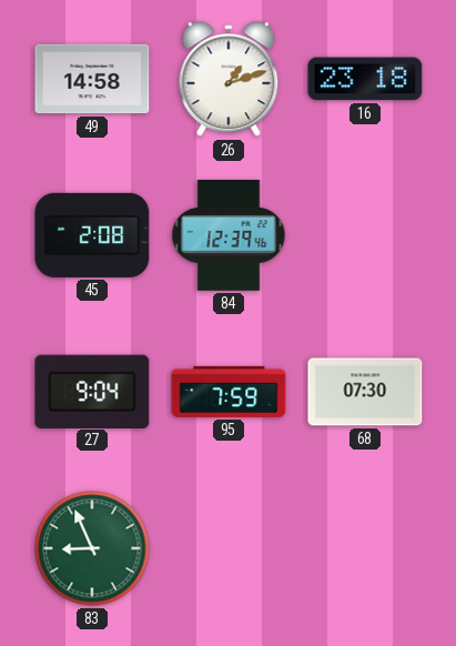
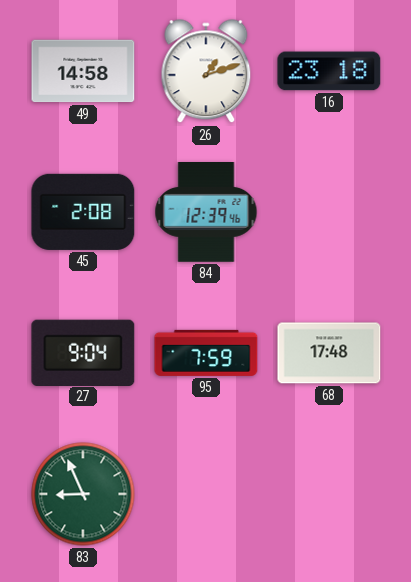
68: 07:30 -> 17:48
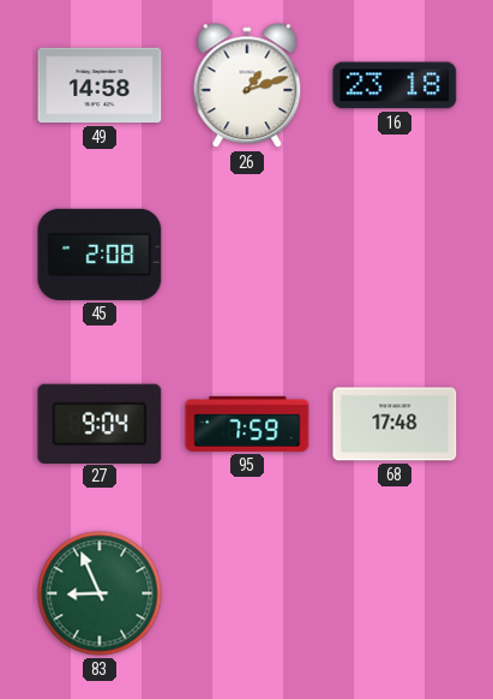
84: 12:39 -> none
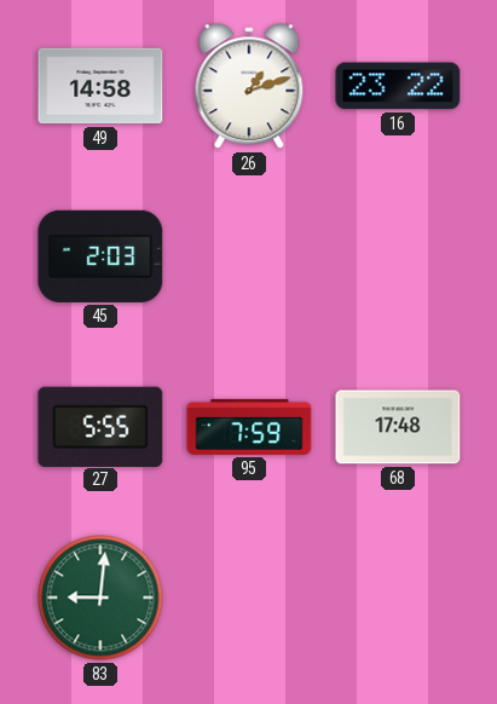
16: 23:18 -> 23:22
45: 2:08 -> 2:03
27: 9:04 -> 5:55
83: 8:56 -> 9:01
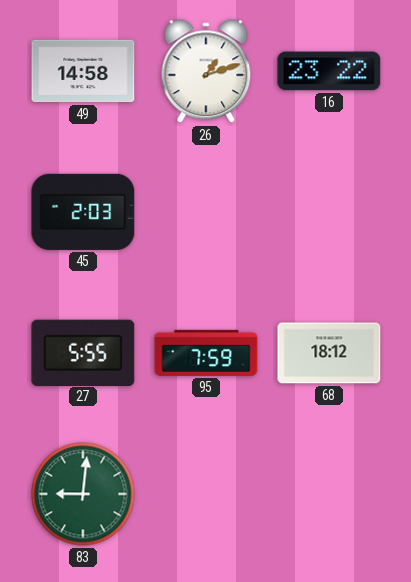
68: 17:48 -> 18:12
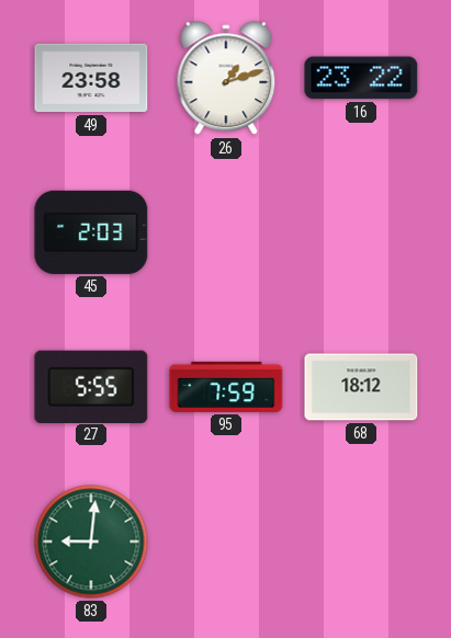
49: 14:58 -> 23:58
